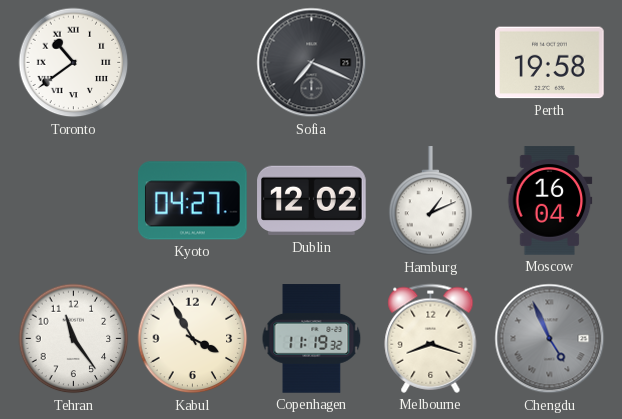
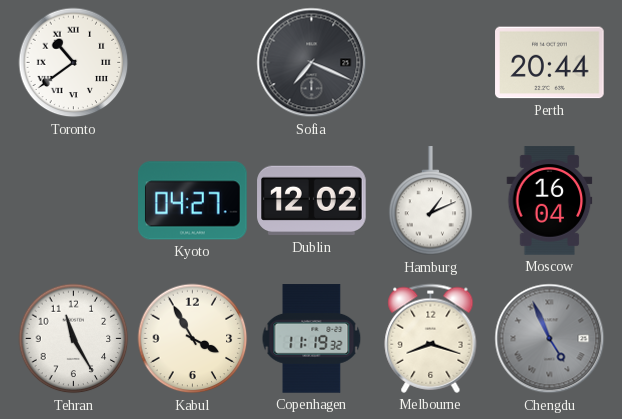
Perth: 19:58 -> 20:44
Tehran: 11:24 -> 11:25
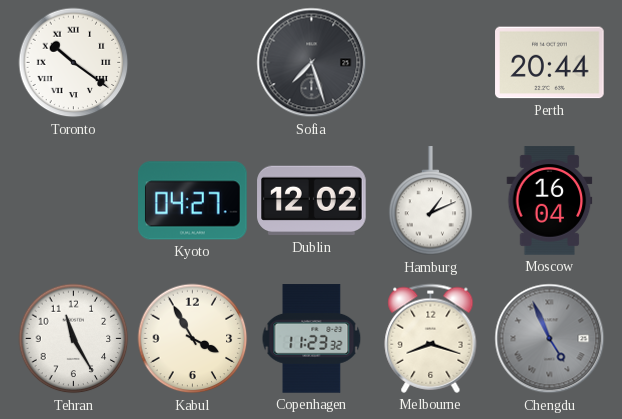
Toronto: 10:39 -> 10:21
Sofia: 7:19 -> 7:27
Copenhagen: 11:19 -> 11:23
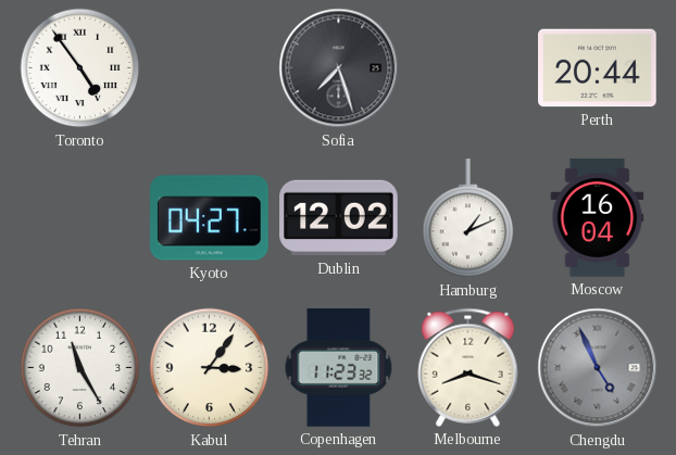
Toronto: 10:21 -> 4:54
Kabul: 3:55 -> 3:06
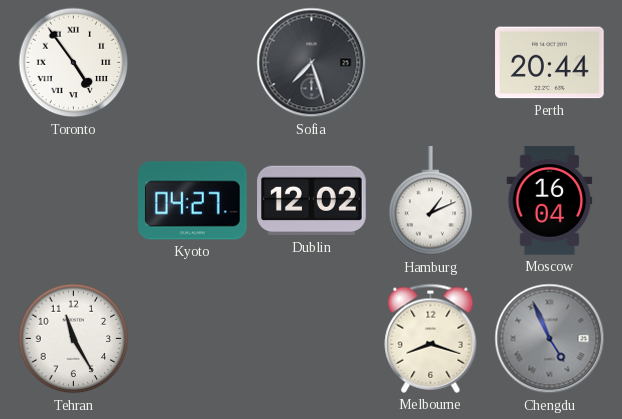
Kabul: 3:06 -> none
Copenhagen: 11:23 -> none
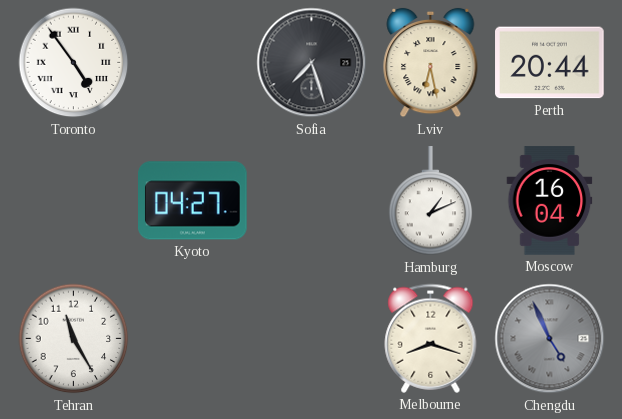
Lviv: none -> 6:28
Dublin: 12:02 -> none
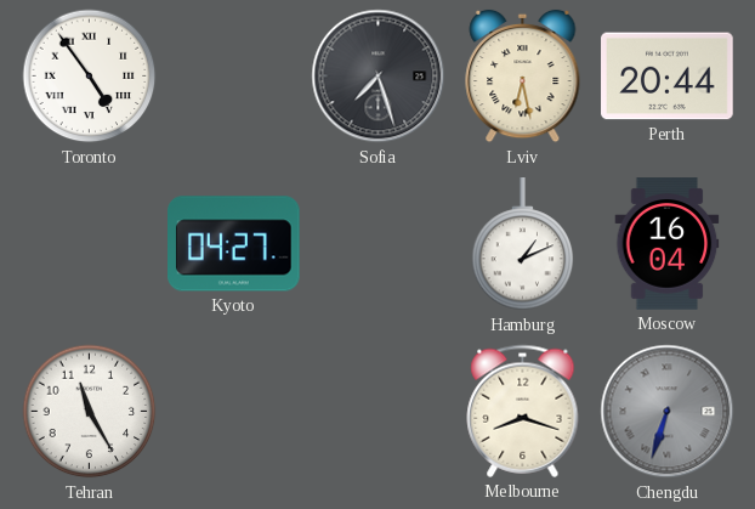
Chengdu: 4:56 -> 6:33
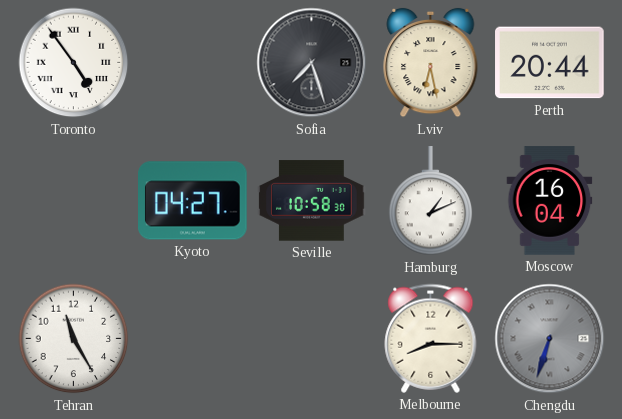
Seville: none -> 10:58
Melbourne: 8:18 -> 8:15
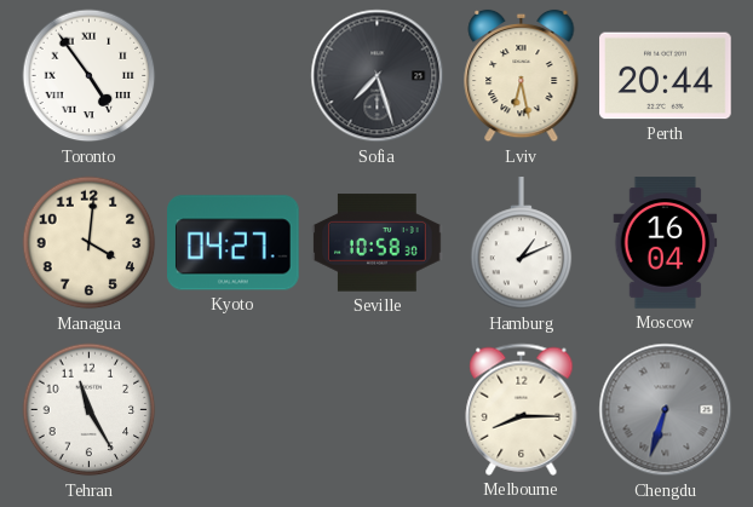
Managua: none -> 4:01
